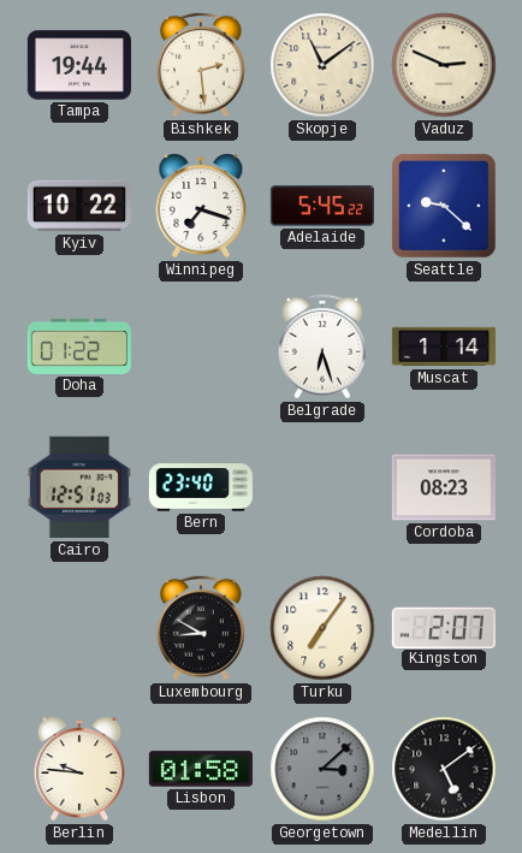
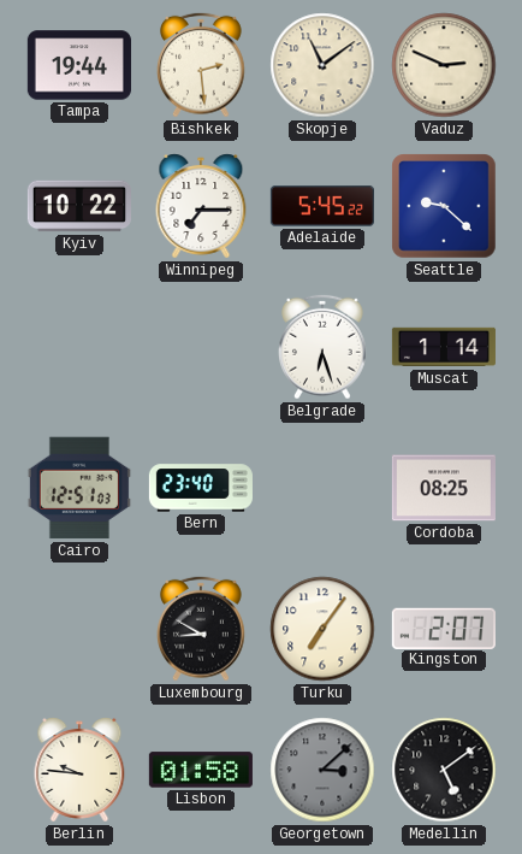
Winnipeg: 7:18 -> 7:15
Doha: 01:22 -> none
Cordoba: 08:23 -> 08:25
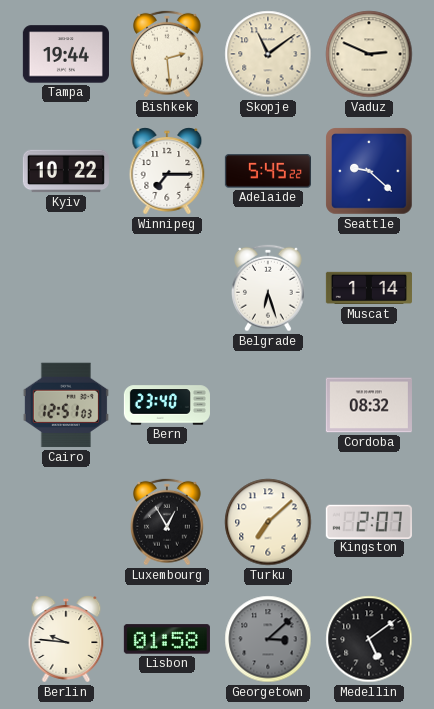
Cordoba: 08:25 -> 08:32
Luxembourg: 8:50 -> 12:55
Turku: 7:06 -> 7:08
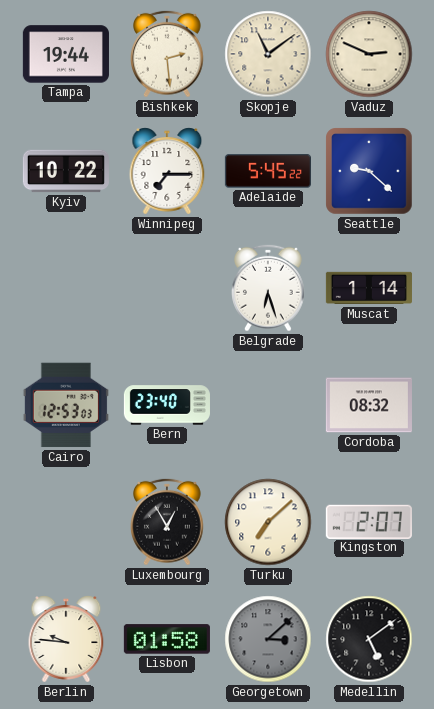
Cairo: 12:51 -> 12:53
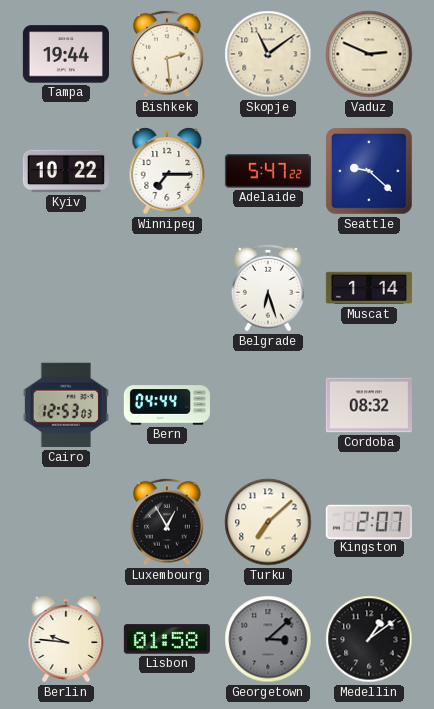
Adelaide: 5:45 -> 5:47
Bern: 23:40 -> 04:44
Medellin: 5:09 -> 1:09
